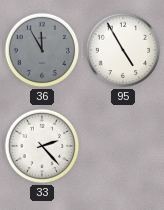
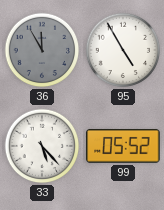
33: 2:23 -> 5:23
99: none -> 05:52
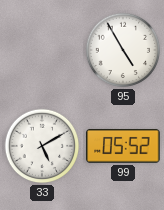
36: 11:55 -> none
33: 5:23 -> 5:10
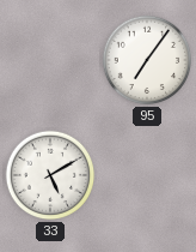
95: 4:55 -> 7:06
99: 05:52 -> none
